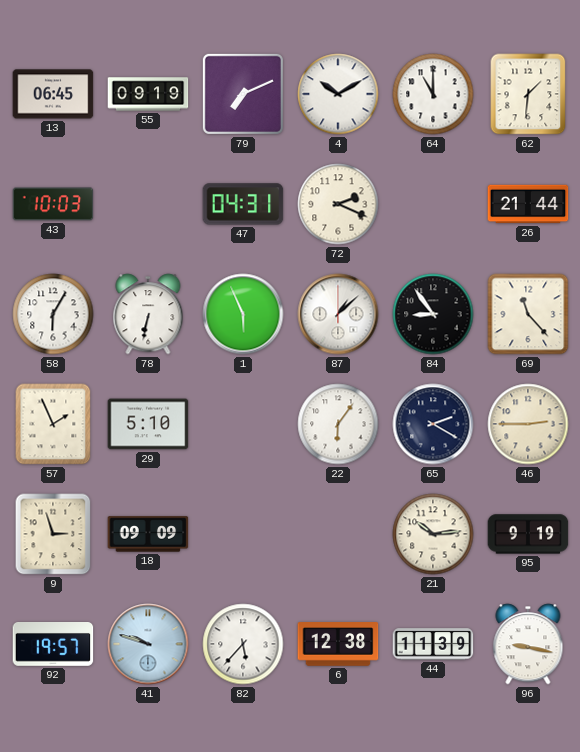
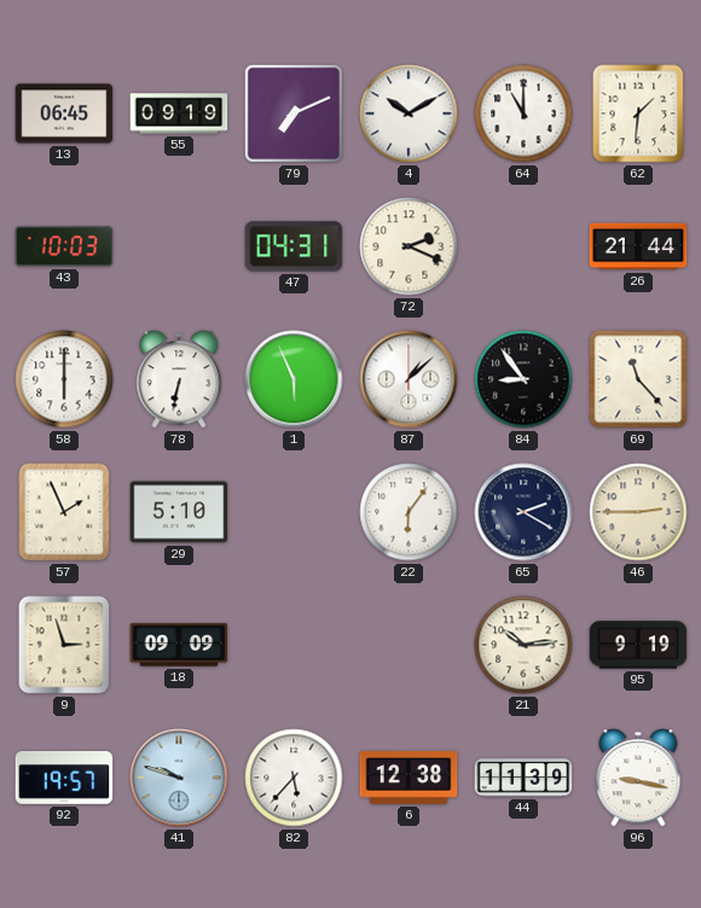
58: 6:05 -> 6:00
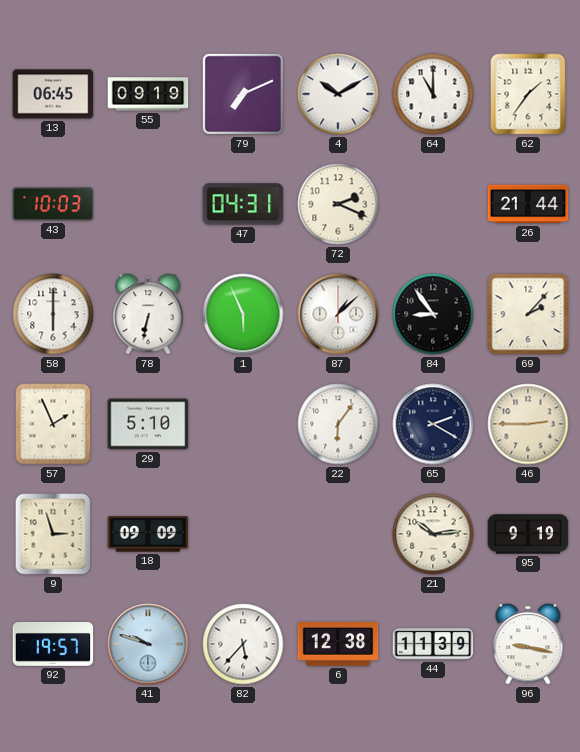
62: 1:31 -> 1:36
69: 11:23 -> 2:07
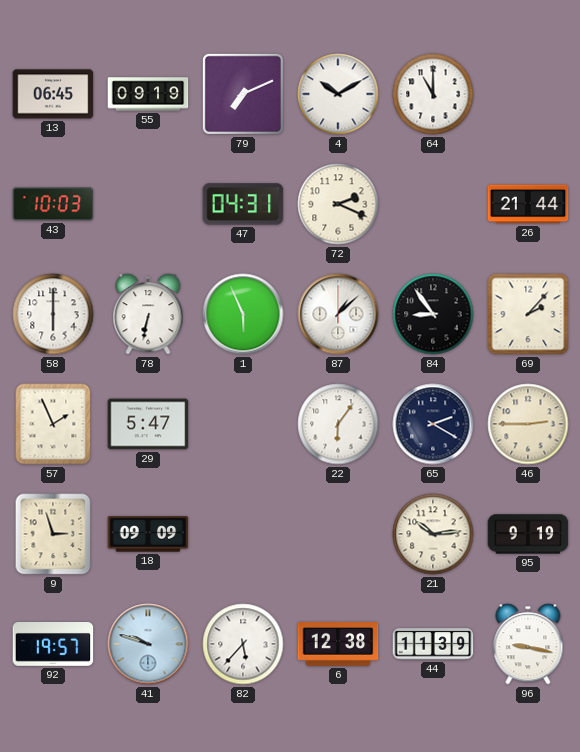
62: 1:36 -> none
29: 5:10 -> 5:47
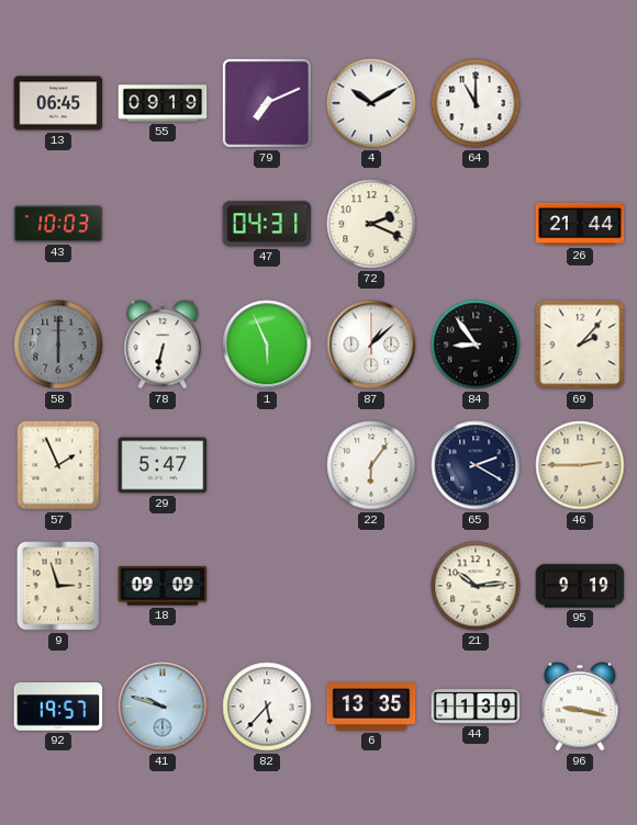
58 dial: white -> grey
6: 12:38 -> 13:35
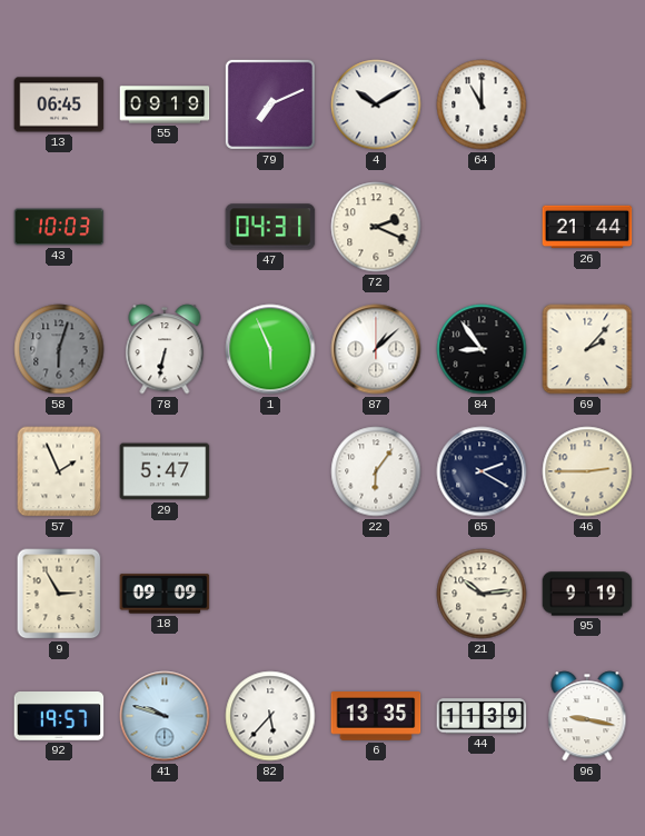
58: 6:00 -> 6:03
9: 2:57 -> 2:55
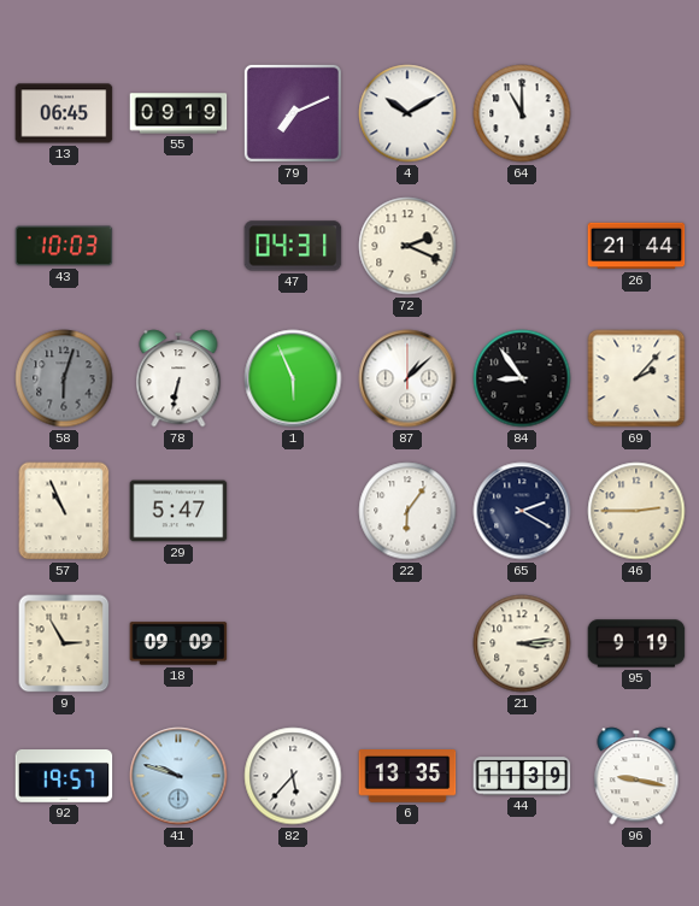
57: 1:56 -> 10:56
21: 10:14 -> 3:14
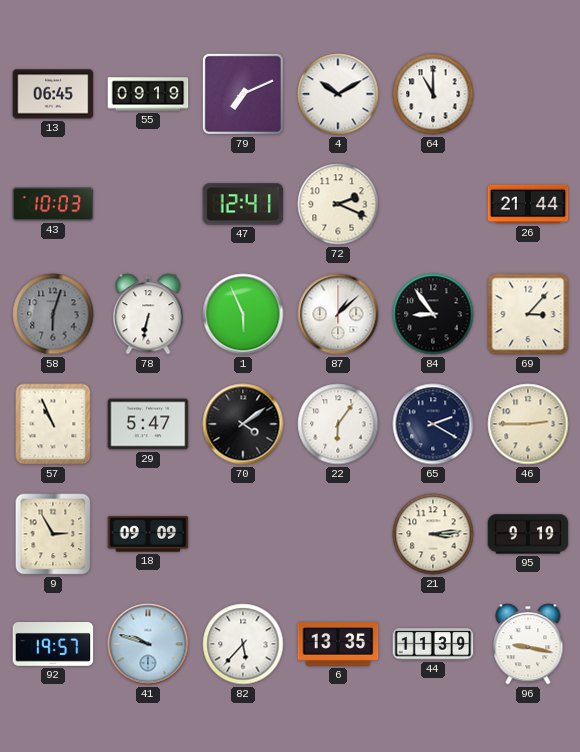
47: 04:31 -> 12:41
69: 2:07 -> 3:07
70: none -> 4:09
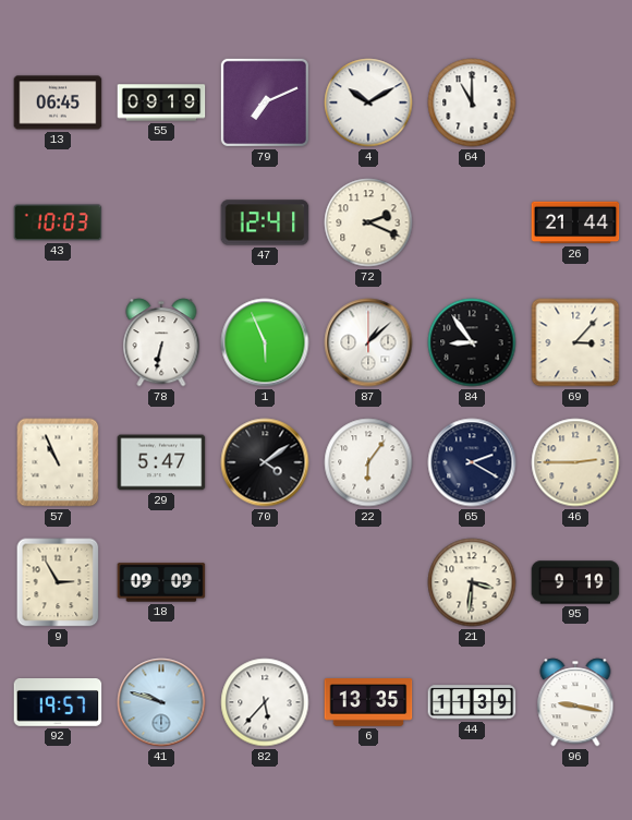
58: 6:03 -> none
21: 3:14 -> 3:31
